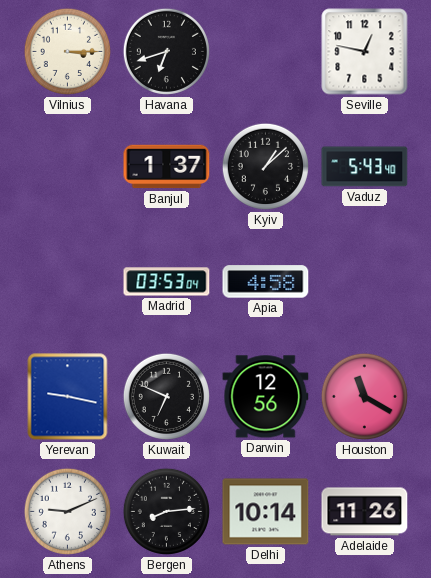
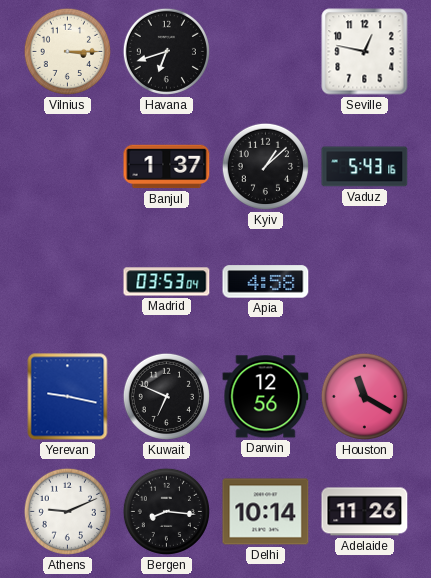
Vaduz: 5:43:40 -> 5:43:16
Bergen: 8:14 -> 8:16
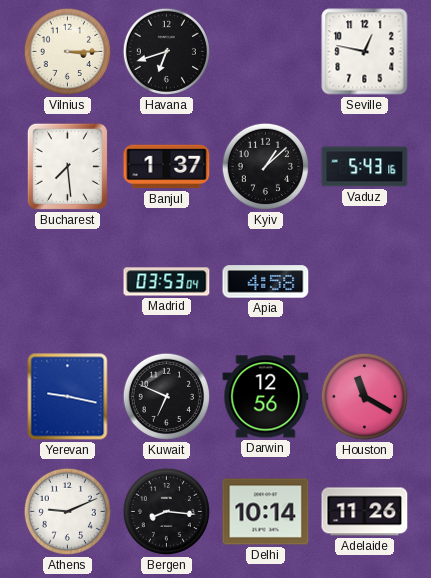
Bucharest: none -> 7:29
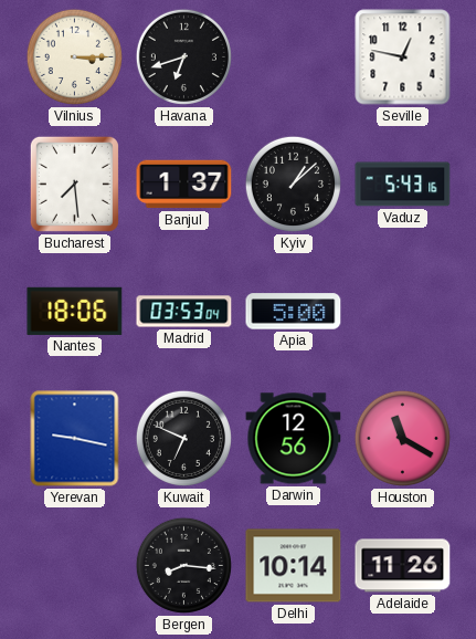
Nantes: none -> 18:06
Apia: 4:58 -> 5:00
Athens: 9:11 -> none
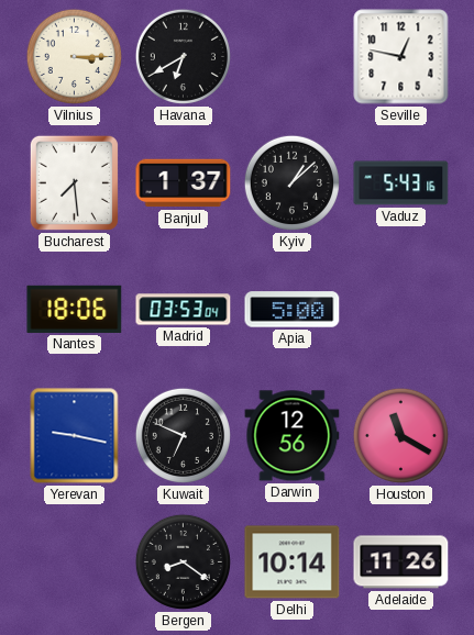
Havana: 6:42 -> 6:40
Bergen: 8:16 -> 8:21
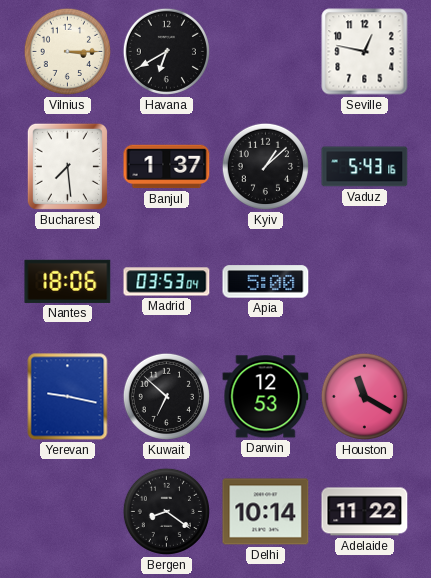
Kuwait: 6:49 -> 6:52
Darwin: 12:56 -> 12:53
Adelaide: 11:26 -> 11:22
